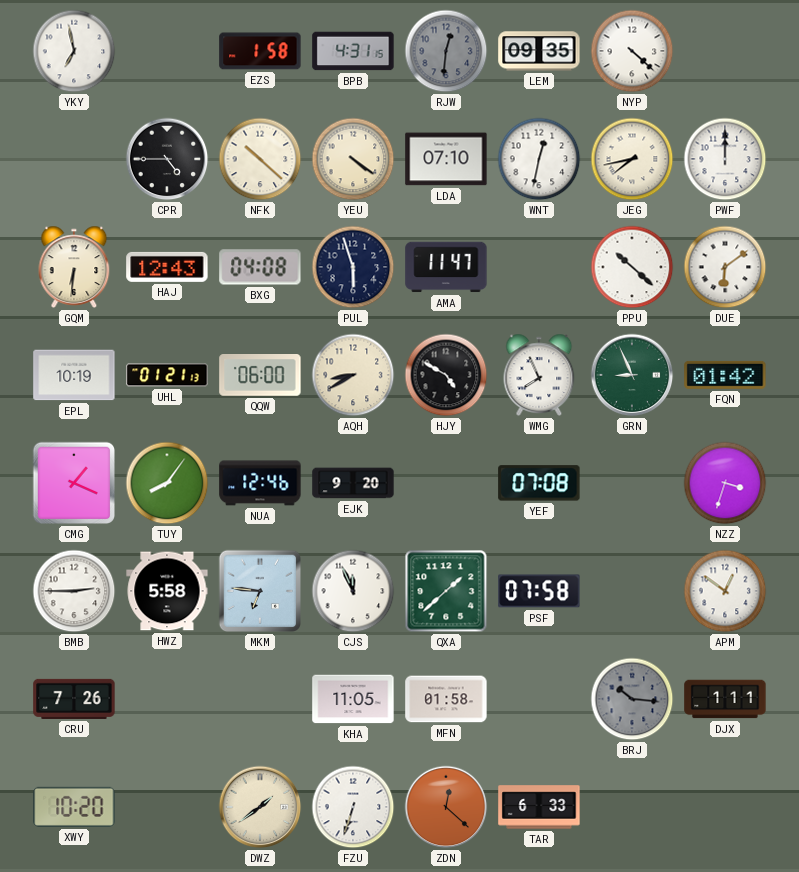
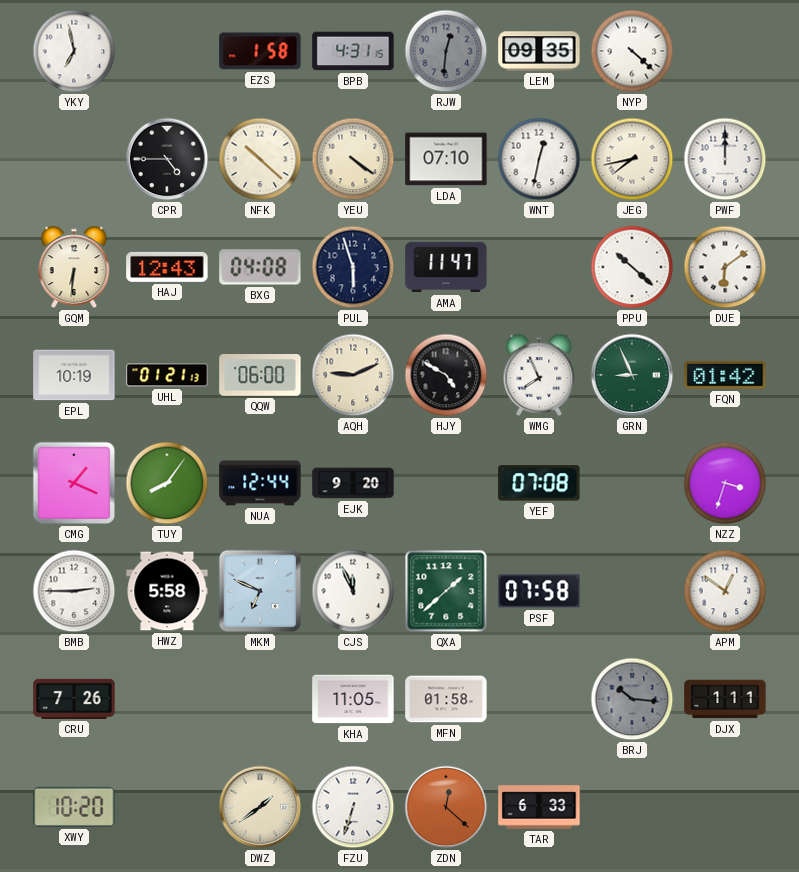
AQH: 8:40 -> 9:11
NUA: 12:46 -> 12:44
MKM: 6:46 -> 6:49
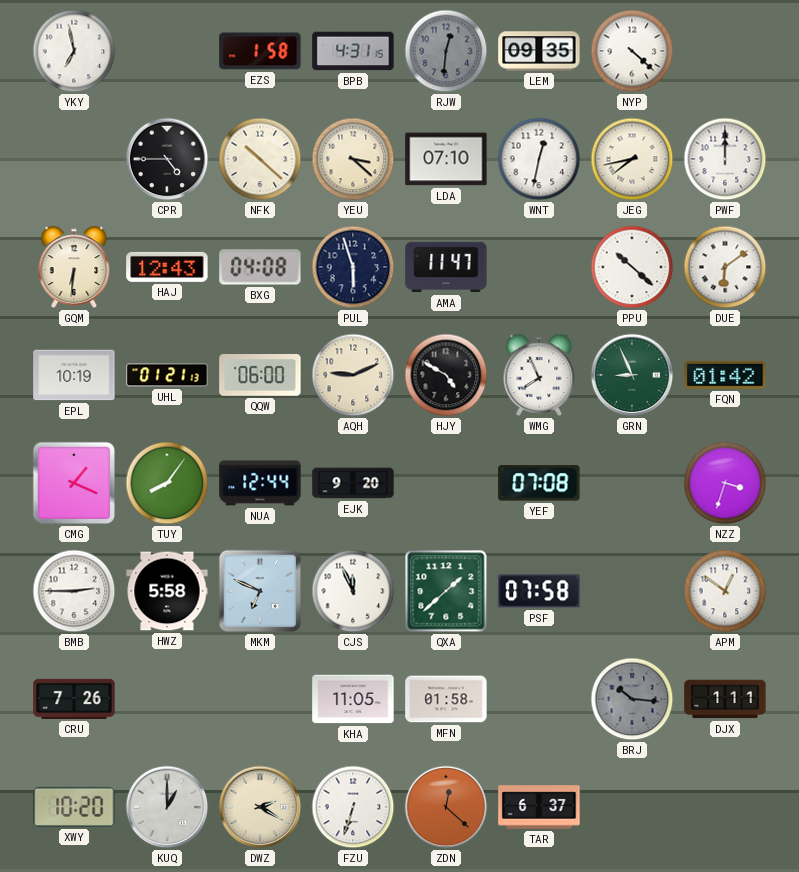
YEU: 4:21 -> 3:22
KUQ: none -> 1:00
DWZ: 1:39 -> 2:20
TAR: 6:33 -> 6:37
